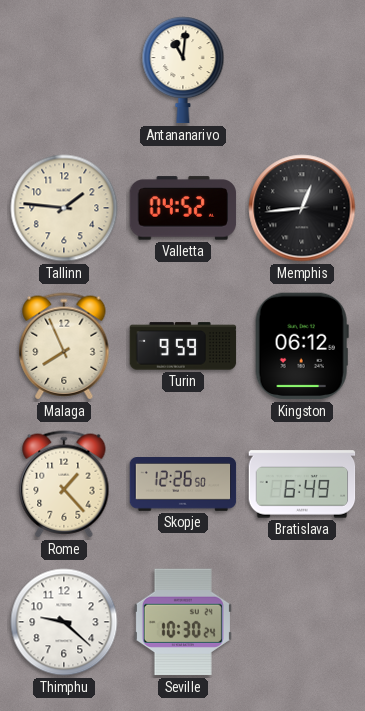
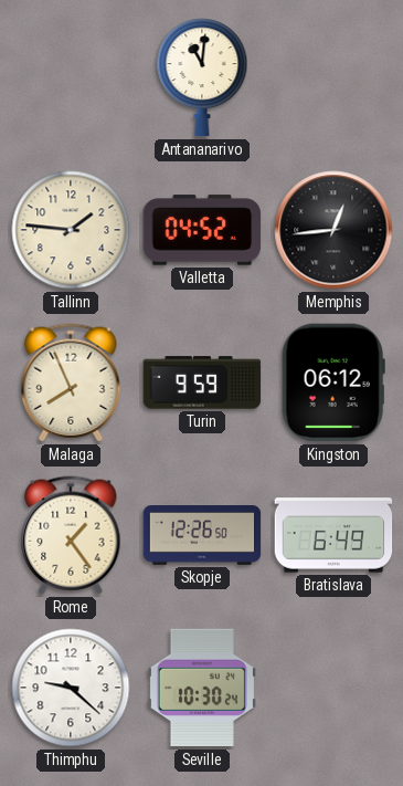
Rome: 1:23 -> 1:24
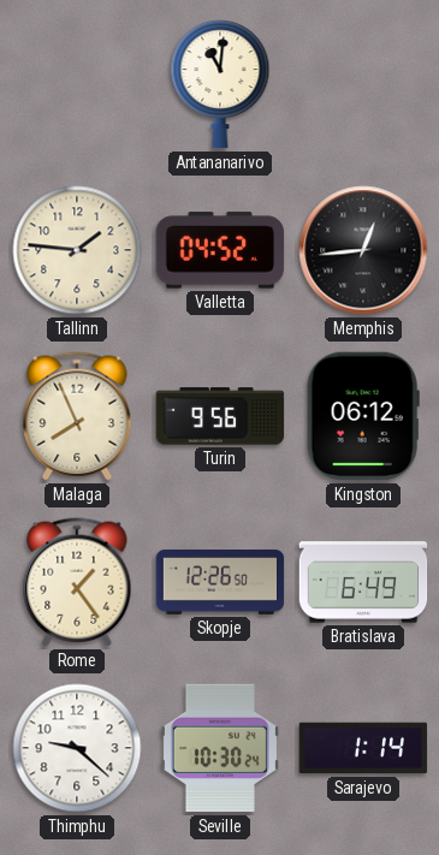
Turin: 9:59 -> 9:56
Sarajevo: none -> 1:14
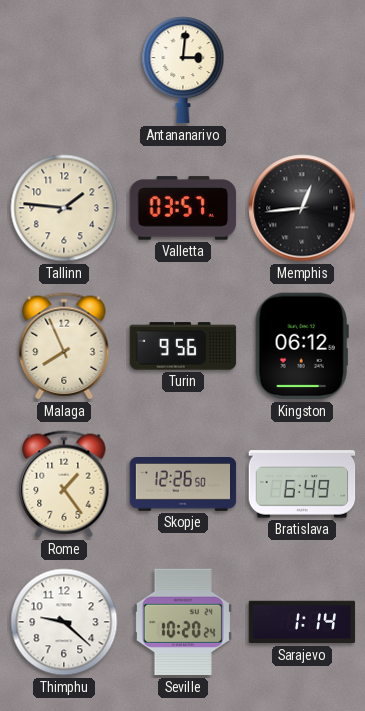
Antananarivo: 11:01 -> 3:01
Valletta: 04:52 -> 03:57
Seville: 10:30 -> 10:20
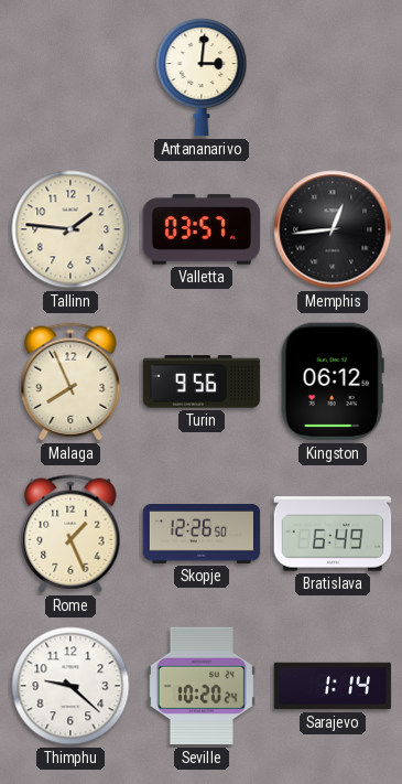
Rome: 1:24 -> 1:26
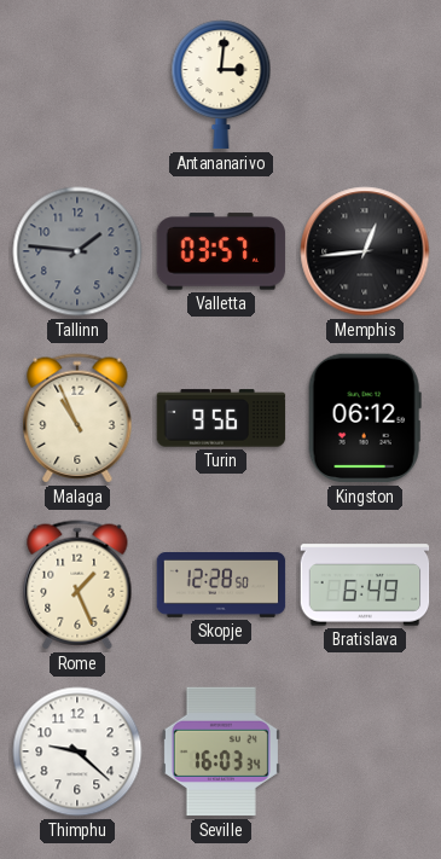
Tallinn dial: cream -> grey
Malaga: 7:56 -> 10:56
Skopje: 12:26 -> 12:28
Seville: 10:20 -> 16:03
Sarajevo: 1:14 -> none
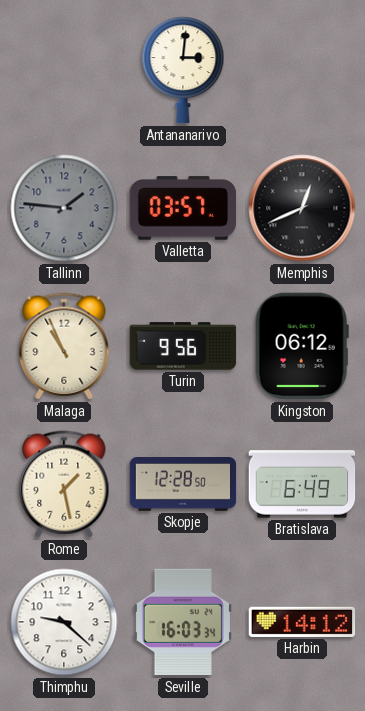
Memphis: 12:44 -> 12:41
Rome: 1:26 -> 1:28
Harbin: none -> 14:12
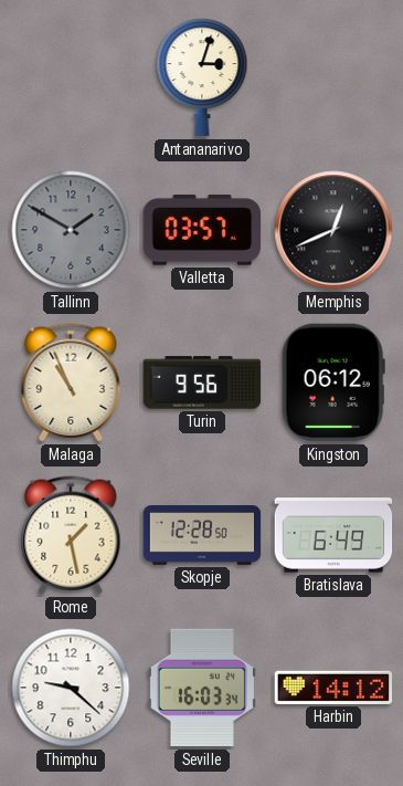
Antananarivo: 3:01 -> 3:03
Tallinn: 1:46 -> 1:50
